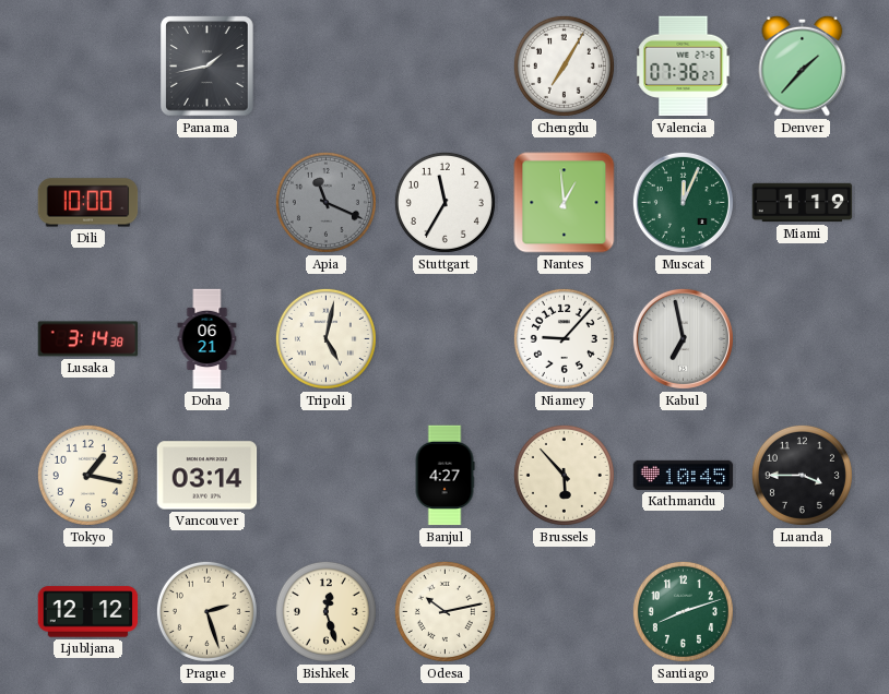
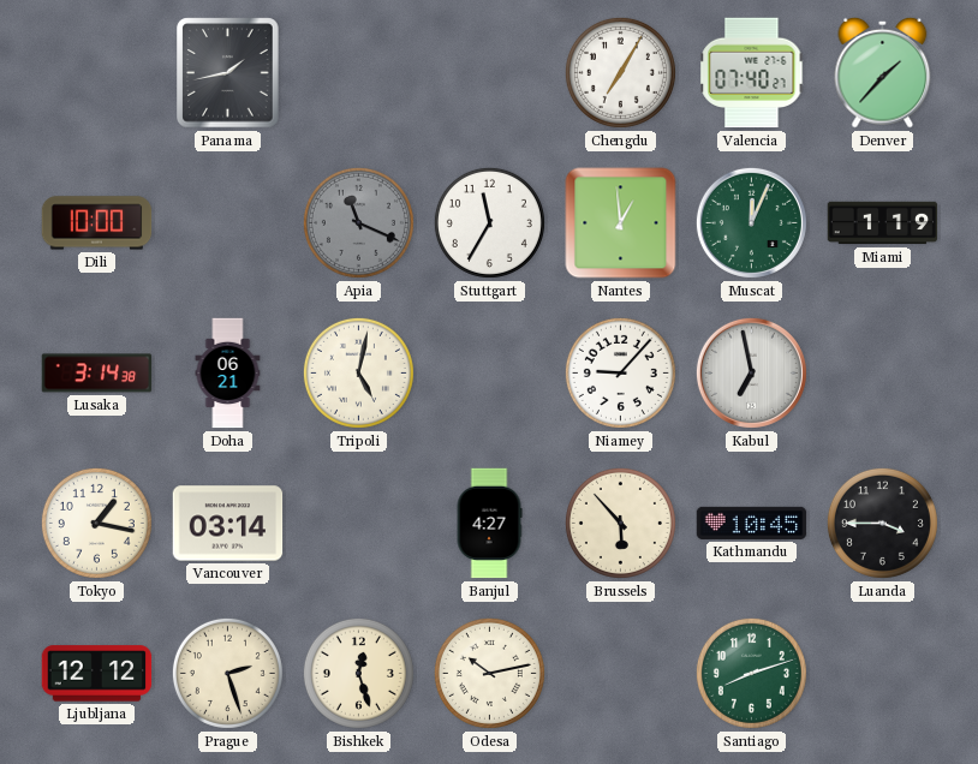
Valencia: 07:36 -> 07:40
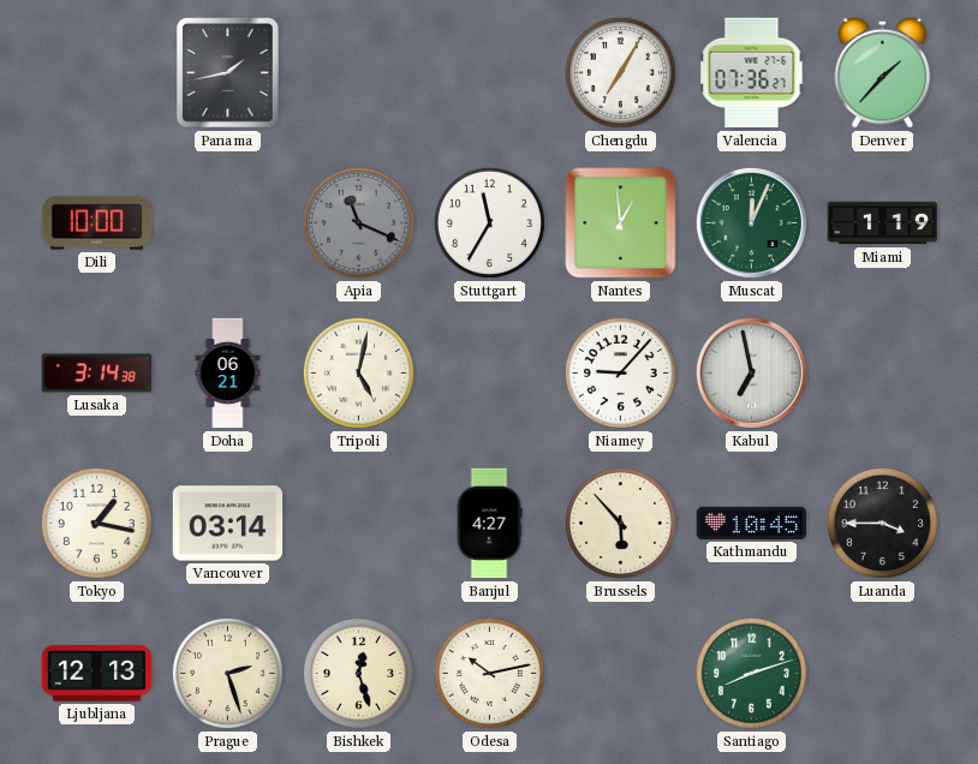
Valencia: 07:40 -> 07:36
Ljubljana: 12:12 -> 12:13
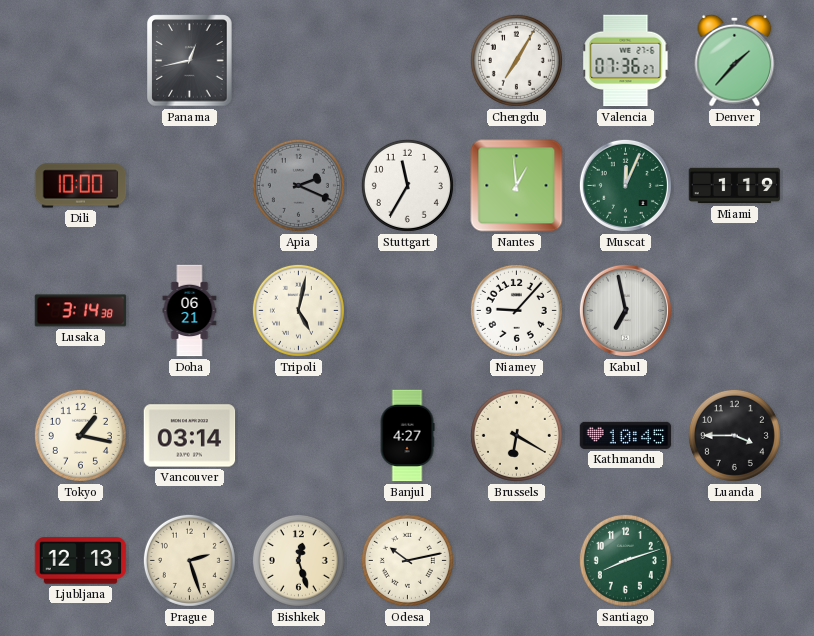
Panama: 1:43 -> 12:43
Apia: 11:19 -> 2:19
Brussels: 5:53 -> 6:20
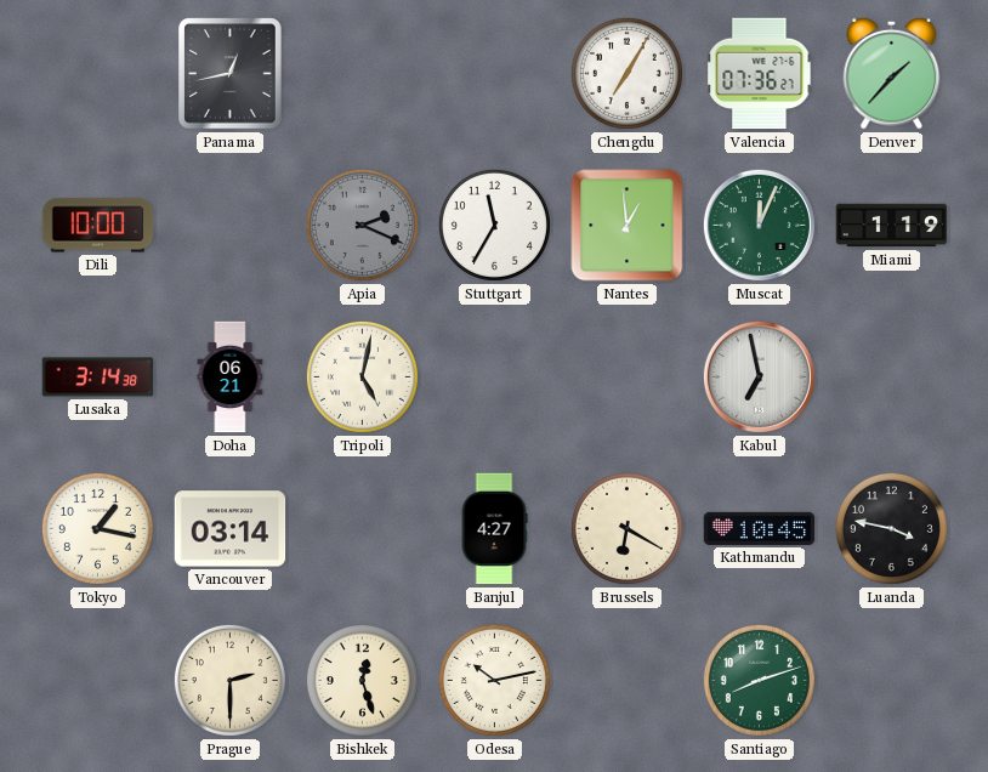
Niamey: 9:07 -> none
Luanda: 3:45 -> 3:47
Ljubljana: 12:13 -> none
Prague: 2:27 -> 2:30
